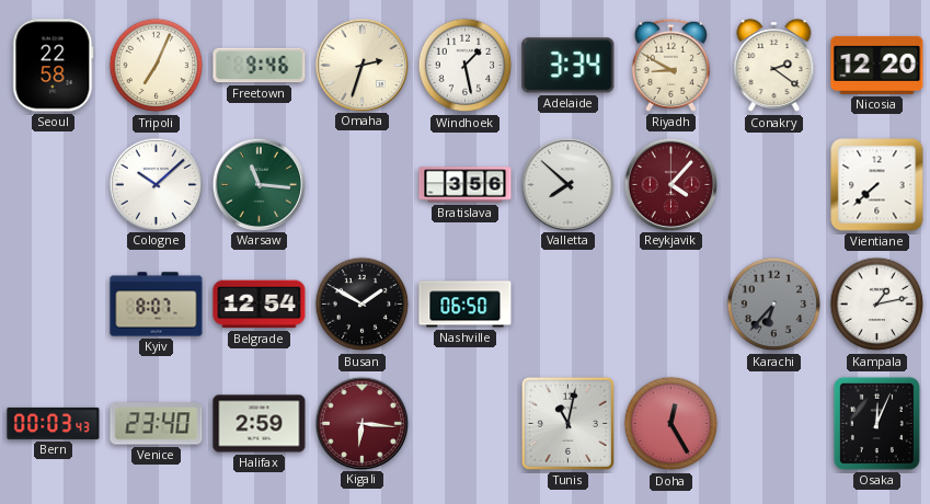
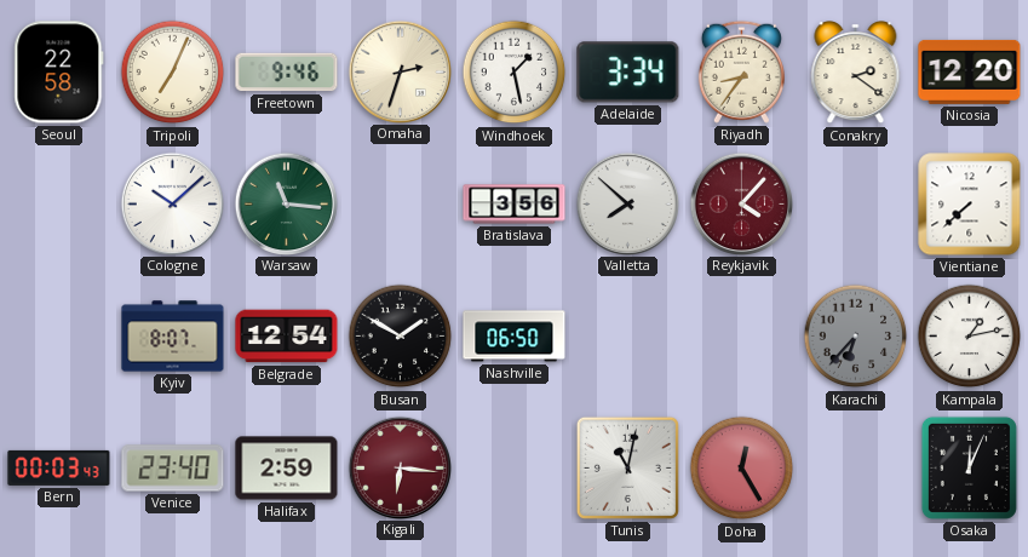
Riyadh: 8:50 -> 8:36
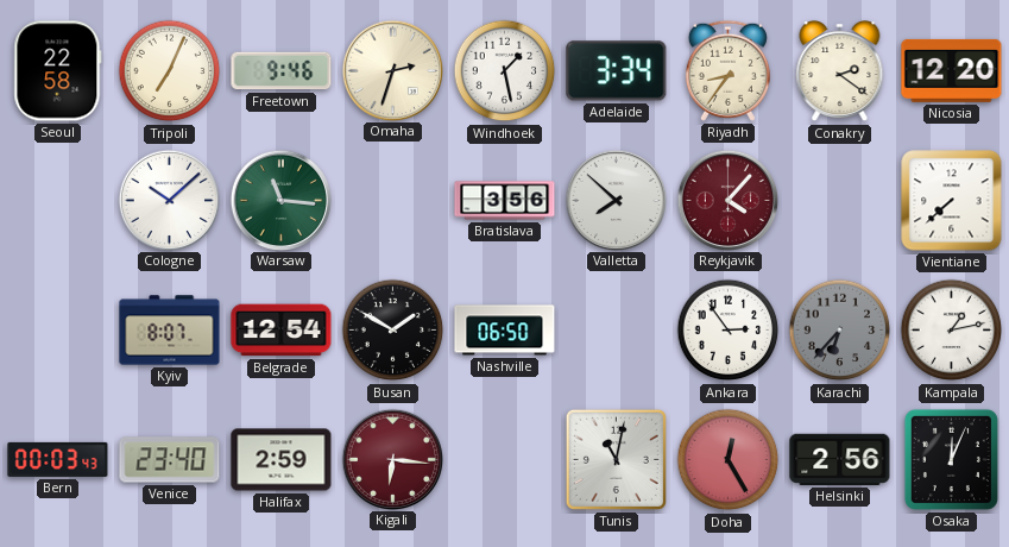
Ankara: none -> 2:54
Helsinki: none -> 2:56
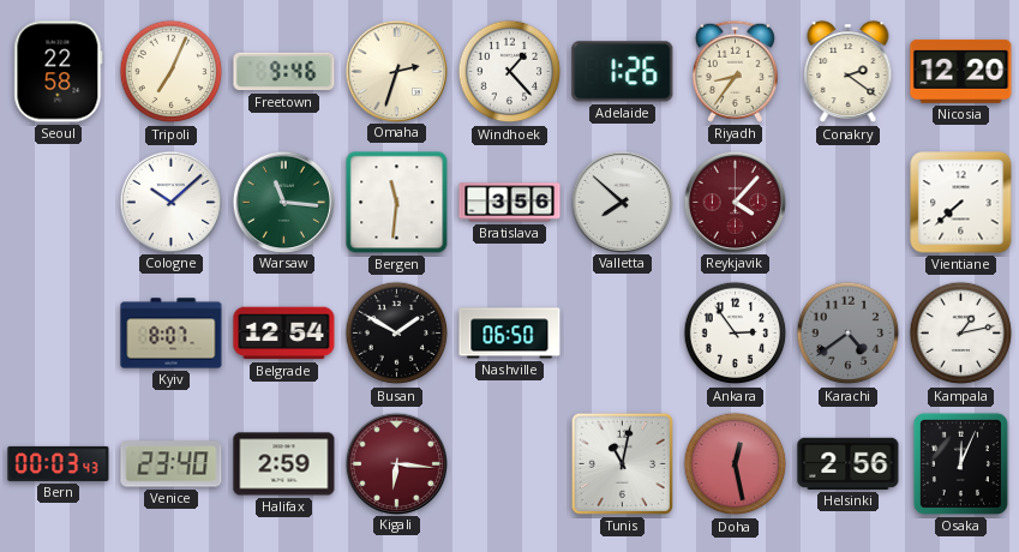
Windhoek: 1:28 -> 1:23
Adelaide: 3:34 -> 1:26
Bergen: none -> 11:31
Karachi: 6:37 -> 4:39
Doha: 12:25 -> 12:28
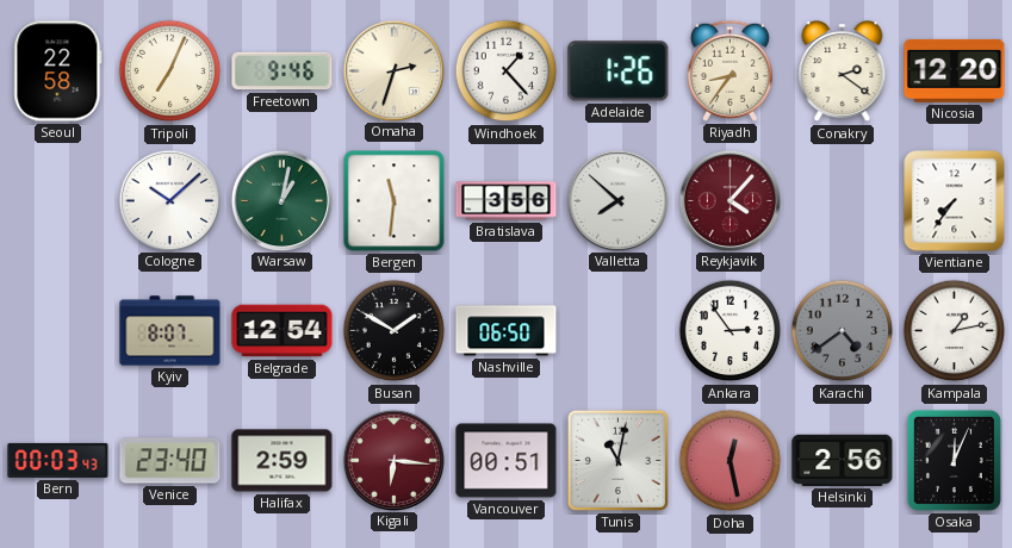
Warsaw: 11:16 -> 1:02
Vientiane: 7:38 -> 7:36
Vancouver: none -> 00:51
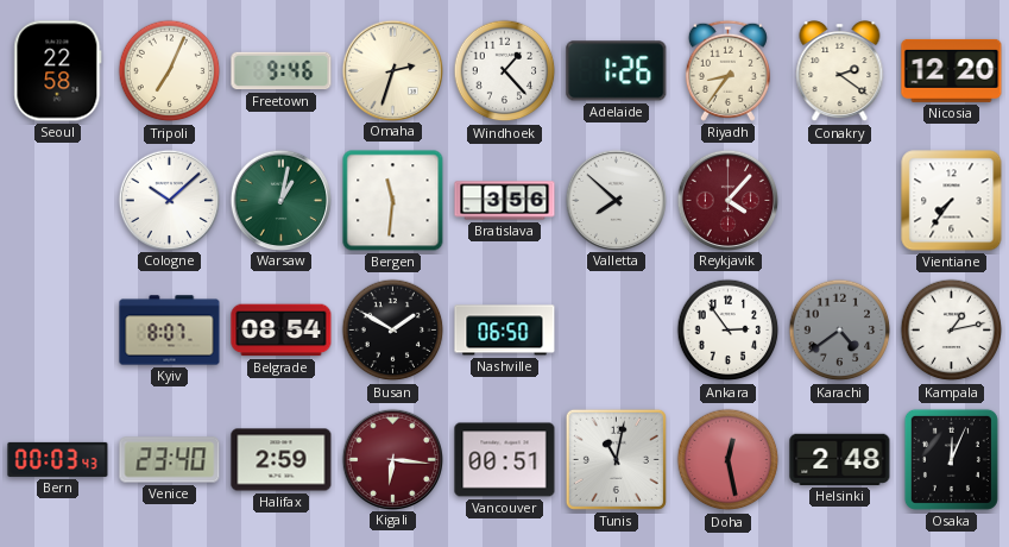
Belgrade: 12:54 -> 08:54
Helsinki: 2:56 -> 2:48
